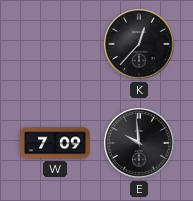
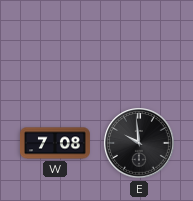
K: 12:37 -> none
W: 7:09 -> 7:08
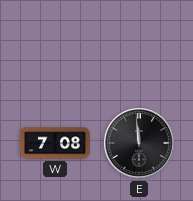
E: 9:59 -> 11:59
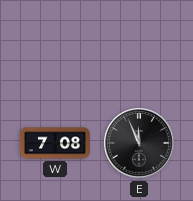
E: 11:59 -> 11:56
